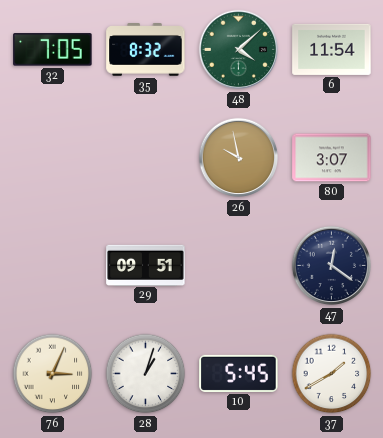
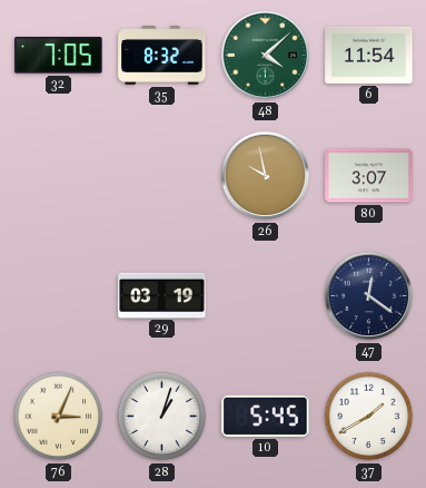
29: 09:51 -> 03:19
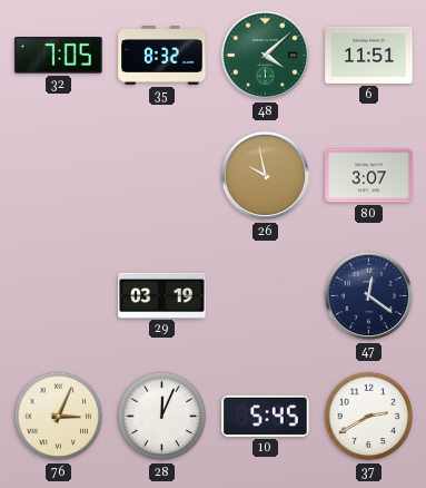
6: 11:54 -> 11:51
28: 1:03 -> 12:04
37: 1:40 -> 2:40
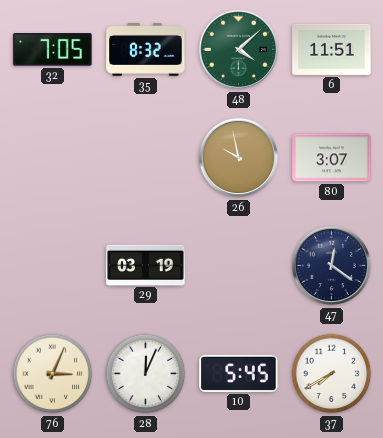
37: 2:40 -> 7:40
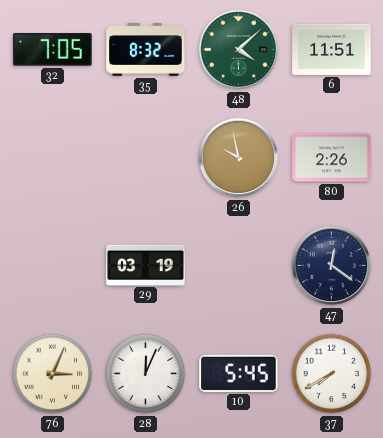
80: 3:07 -> 2:26
